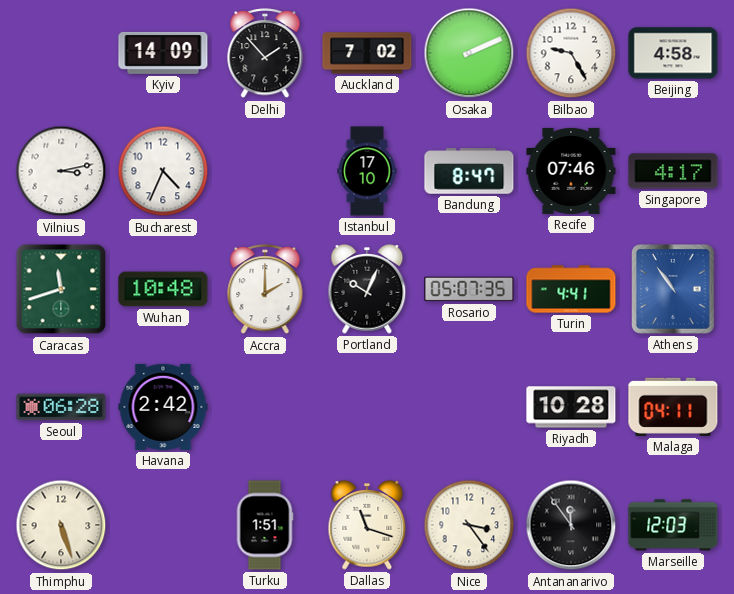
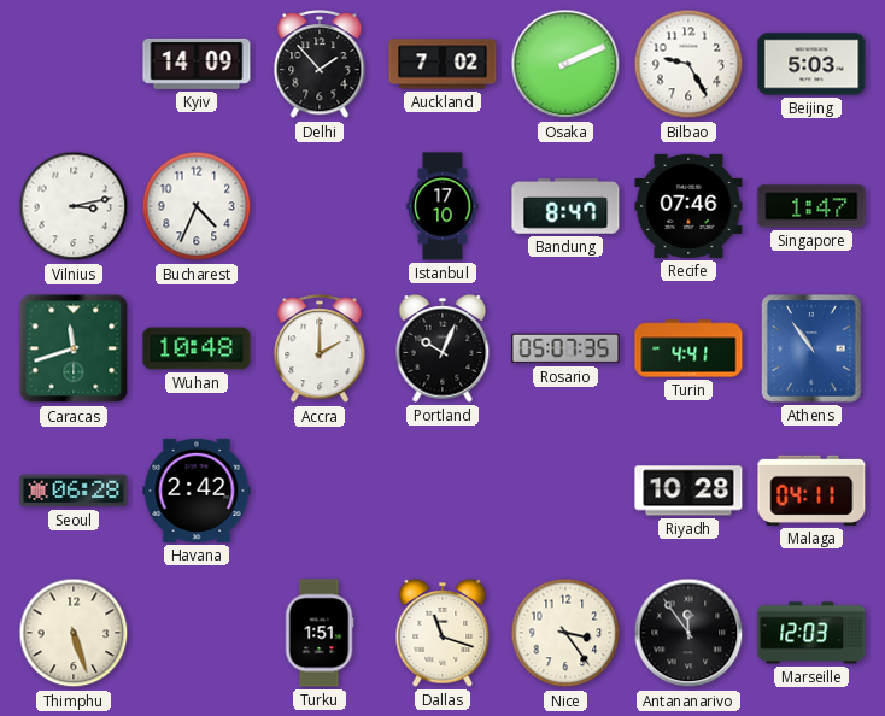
Beijing: 4:58 -> 5:03
Singapore: 4:17 -> 1:47
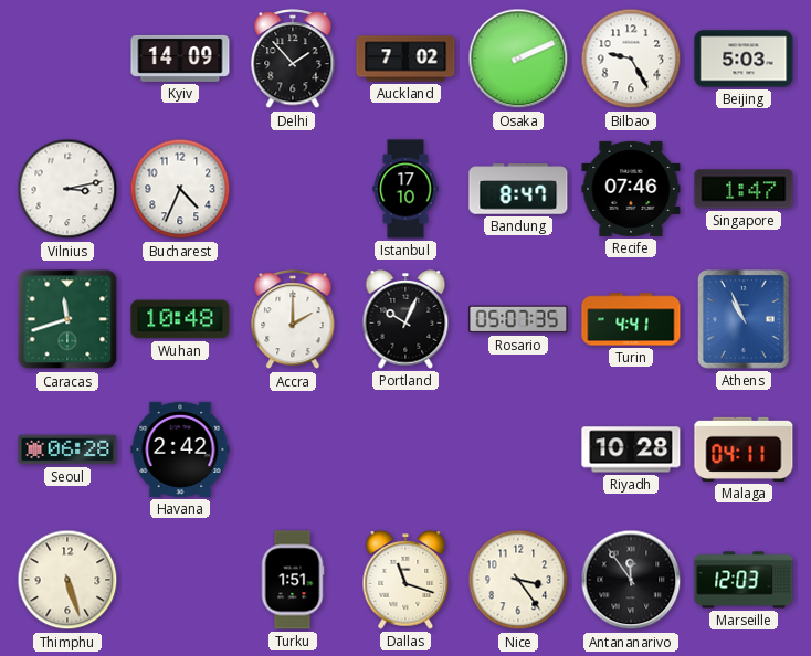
Athens: 10:54 -> 10:56
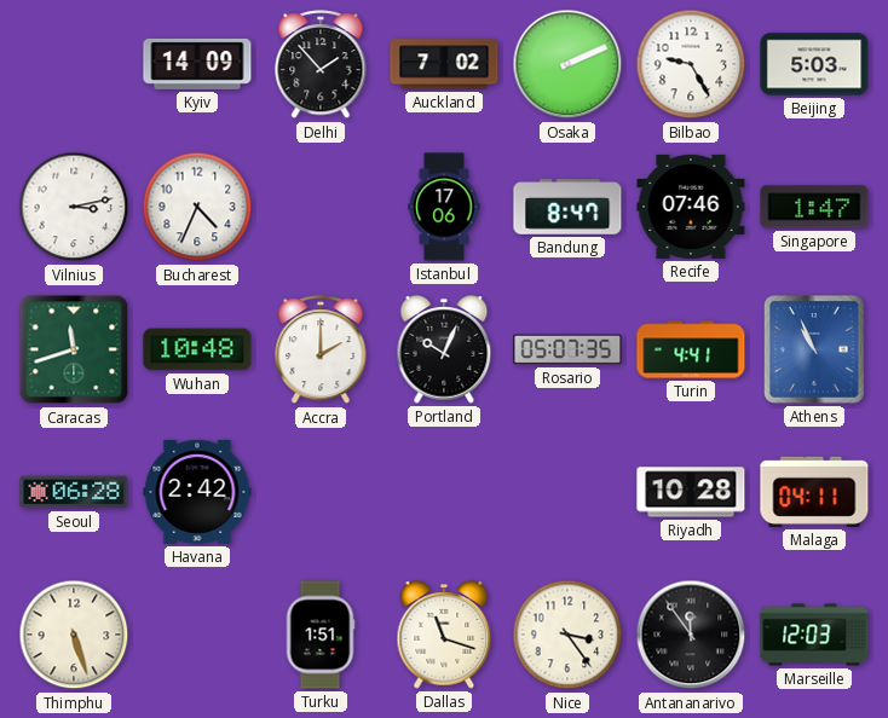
Istanbul: 17:10 -> 17:06
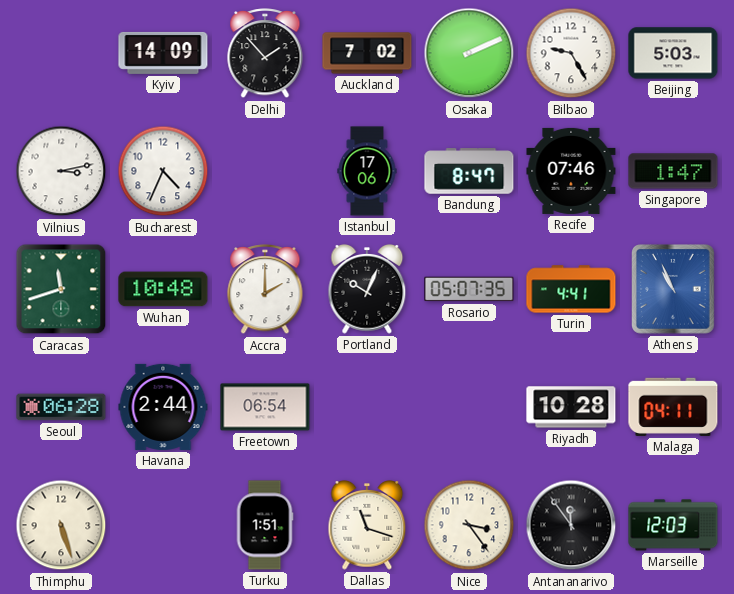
Havana: 2:42 -> 2:44
Freetown: none -> 06:54
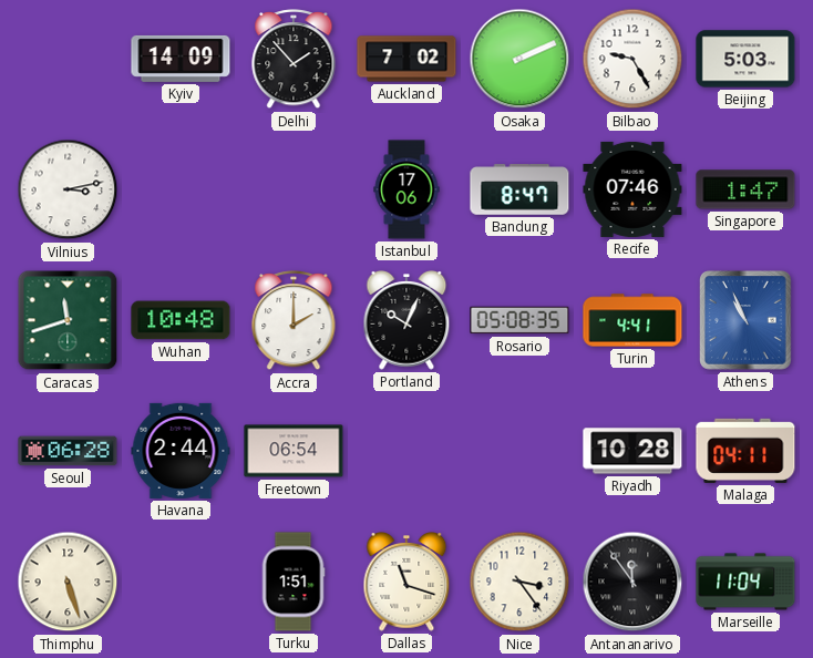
Bucharest: 4:34 -> none
Rosario: 05:07 -> 05:08
Marseille: 12:03 -> 11:04
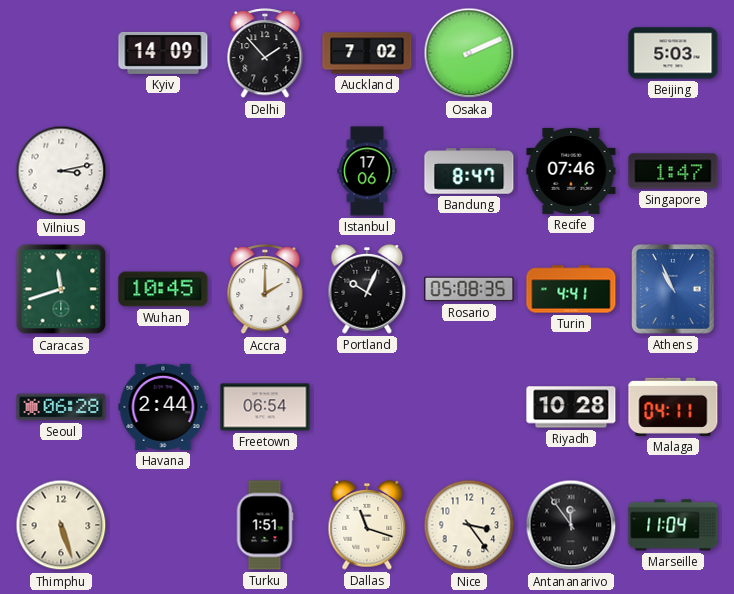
Bilbao: 9:25 -> none
Wuhan: 10:48 -> 10:45
